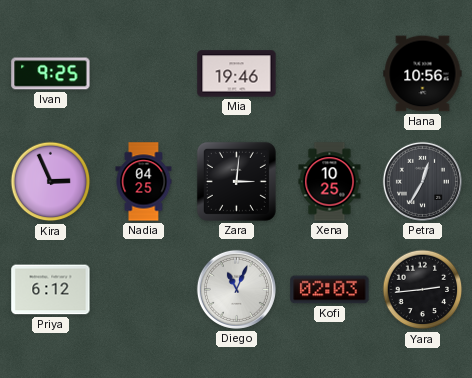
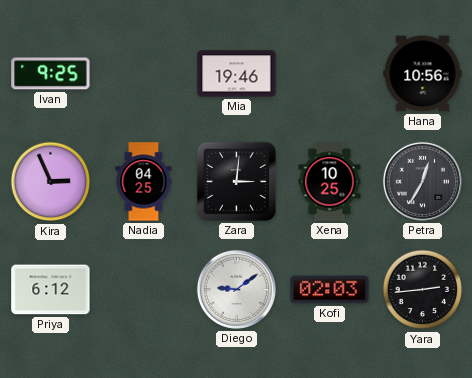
Diego: 11:04 -> 9:09
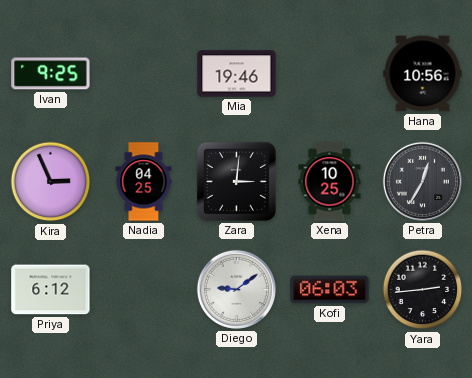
Kofi: 02:03 -> 06:03
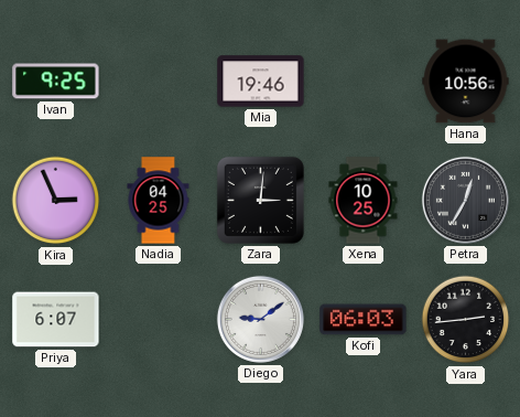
Priya: 6:12 -> 6:07
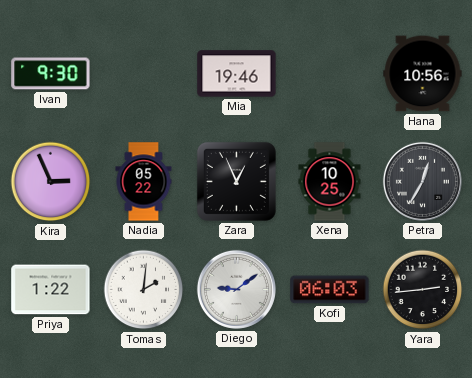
Ivan: 9:25 -> 9:30
Nadia: 04:25 -> 05:22
Zara: 3:01 -> 12:56
Priya: 6:07 -> 1:22
Tomas: none -> 2:01
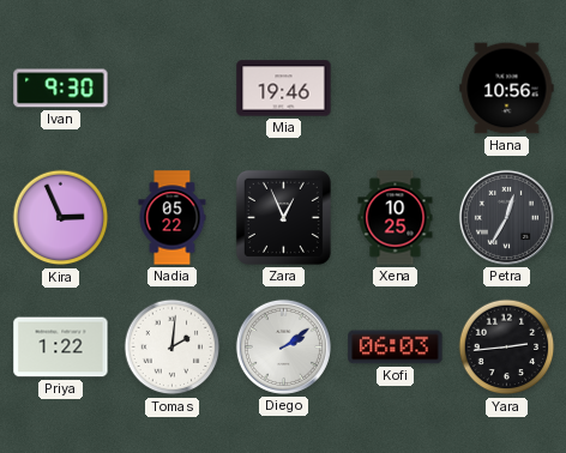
Diego: 9:09 -> 2:09
